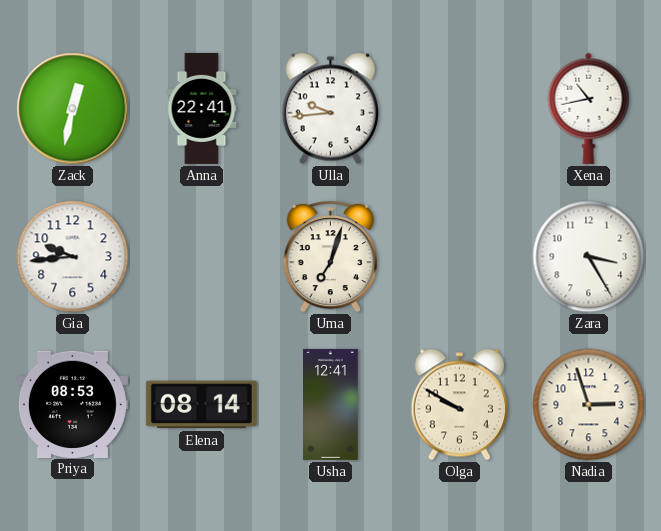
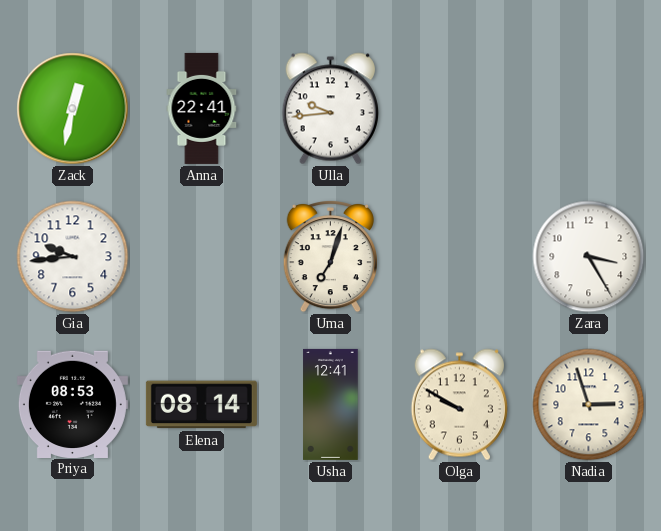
Xena: 10:43 -> none
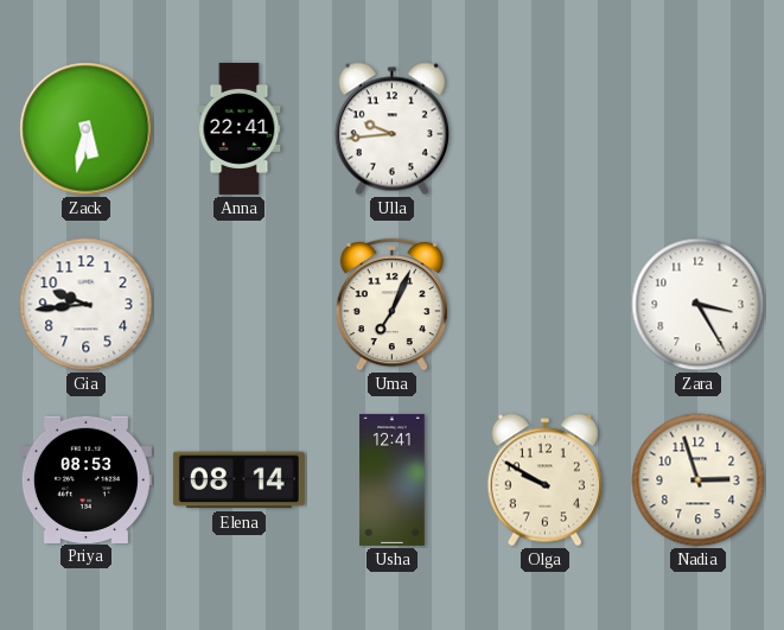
Zack: 12:32 -> 5:32
Uma: 7:03 -> 7:04
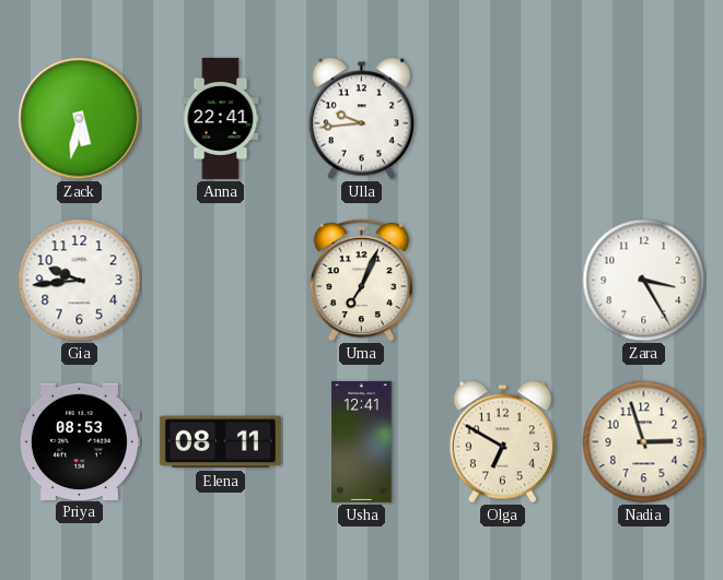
Elena: 08:14 -> 08:11
Olga: 9:50 -> 6:50
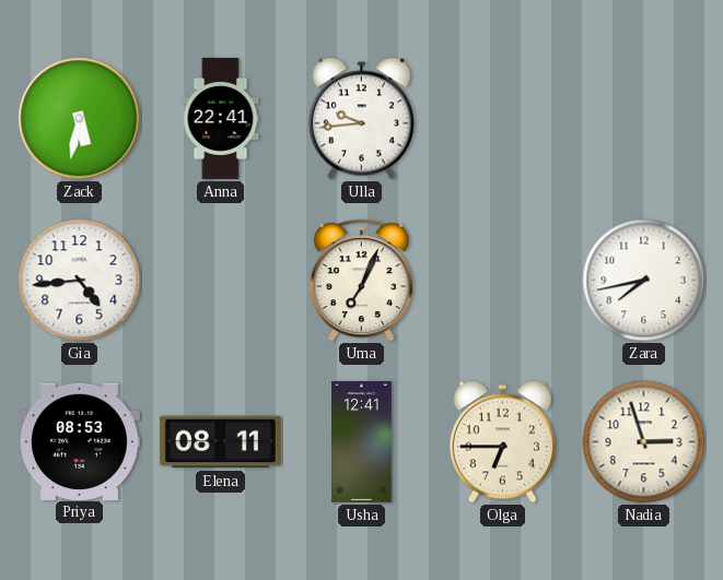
Gia: 9:44 -> 4:44
Zara: 3:25 -> 7:43
Olga: 6:50 -> 6:45
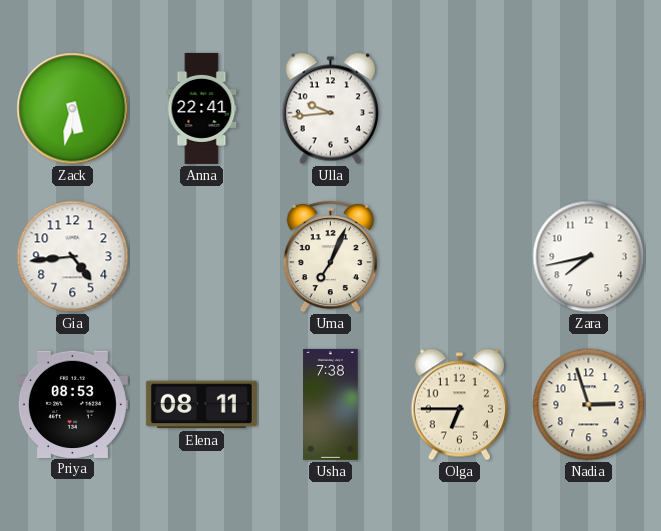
Usha: 12:41 -> 7:38
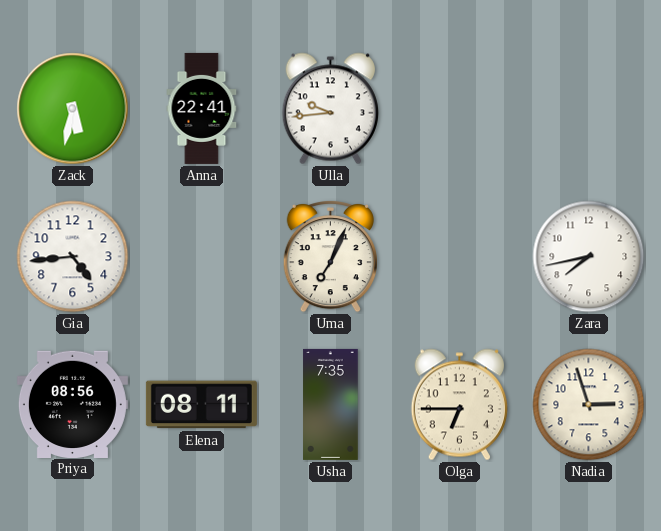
Priya: 08:53 -> 08:56
Usha: 7:38 -> 7:35
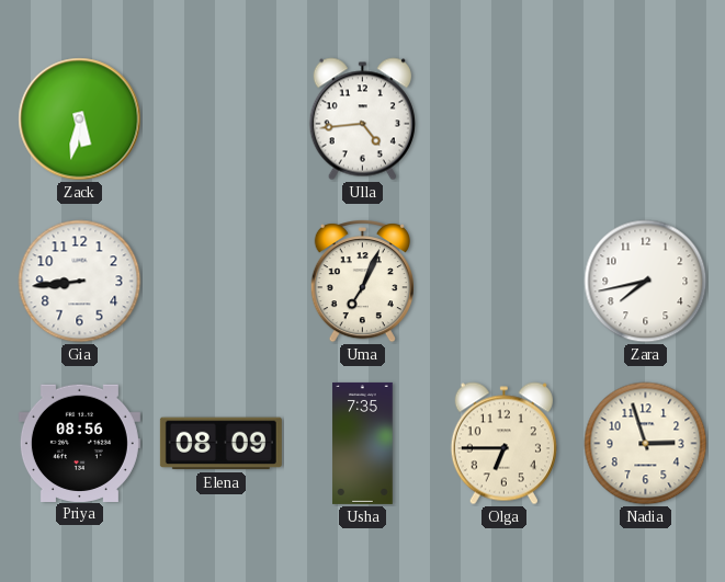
Anna: 22:41 -> none
Ulla: 9:44 -> 4:44
Gia: 4:44 -> 8:44
Elena: 08:11 -> 08:09
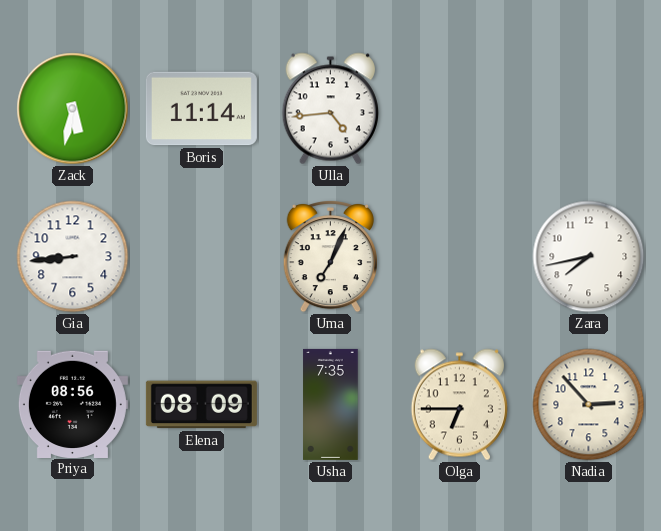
Boris: none -> 11:14
Nadia: 2:57 -> 2:53
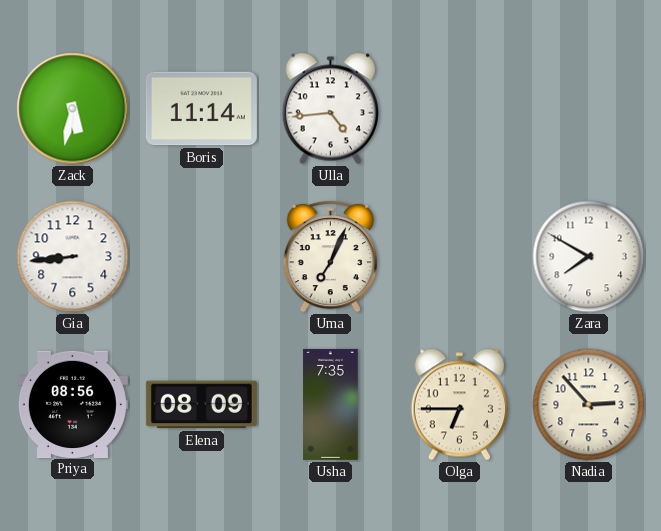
Zara: 7:43 -> 7:50
